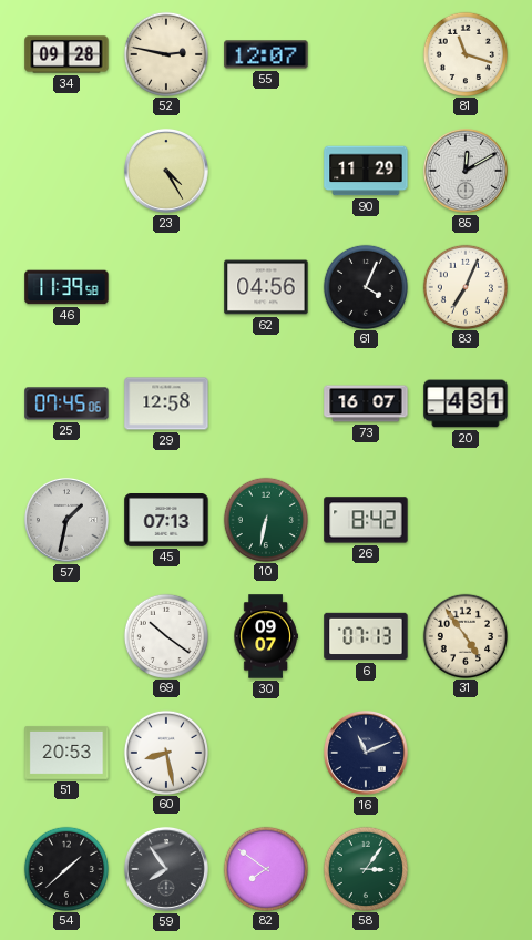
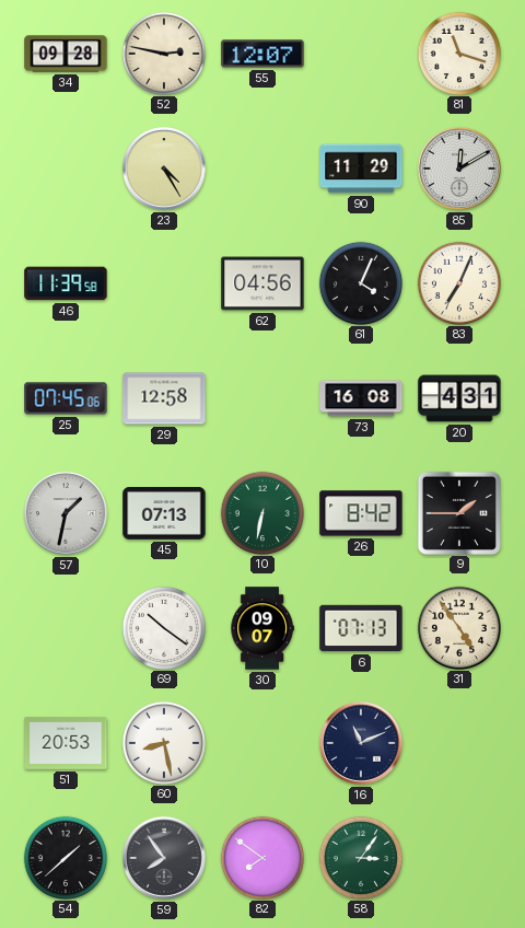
73: 16:07 -> 16:08
9: none -> 1:45
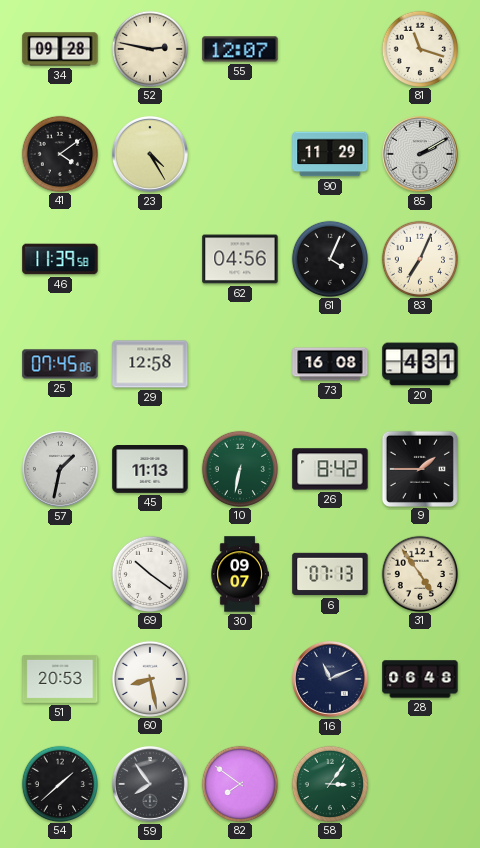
41: none -> 4:09
85: 12:10 -> 2:10
45: 07:13 -> 11:13
28: none -> 06:48
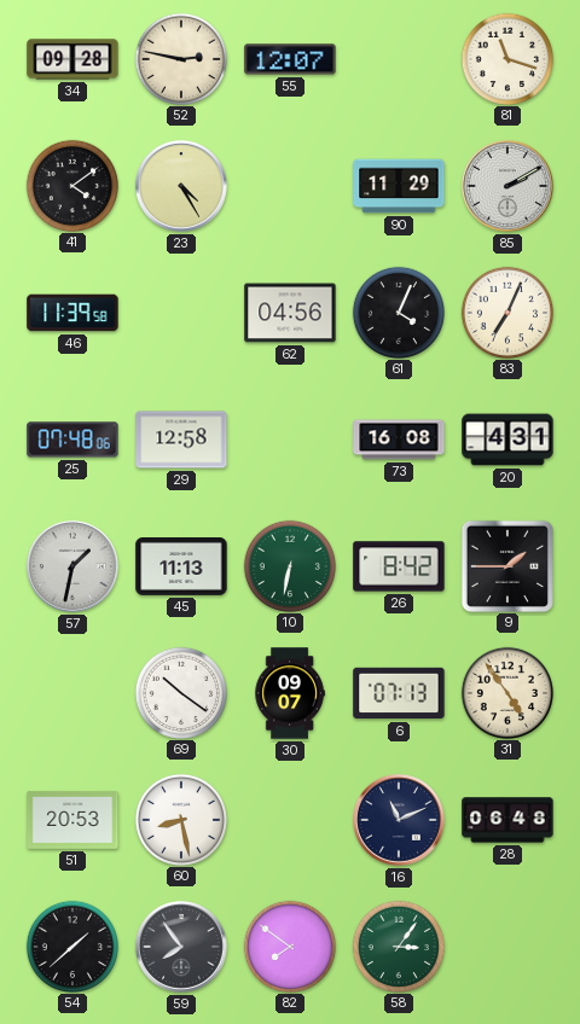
25: 07:45 -> 07:48
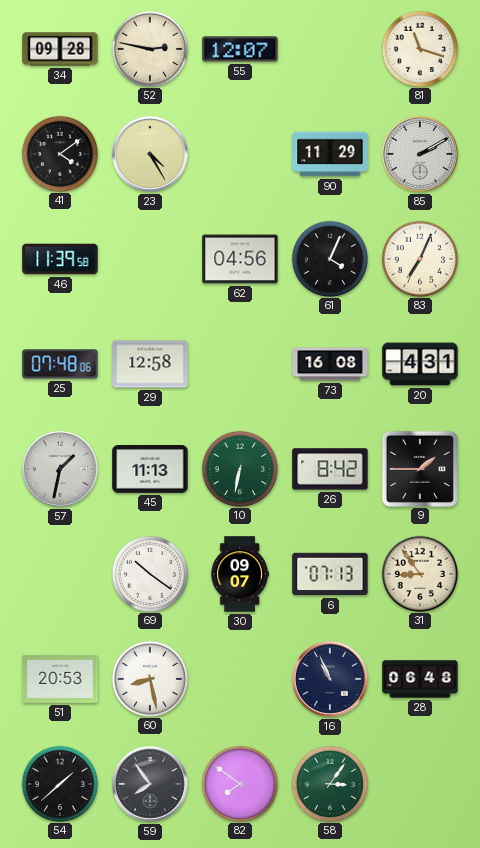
31: 4:54 -> 8:54
16: 11:11 -> 10:56
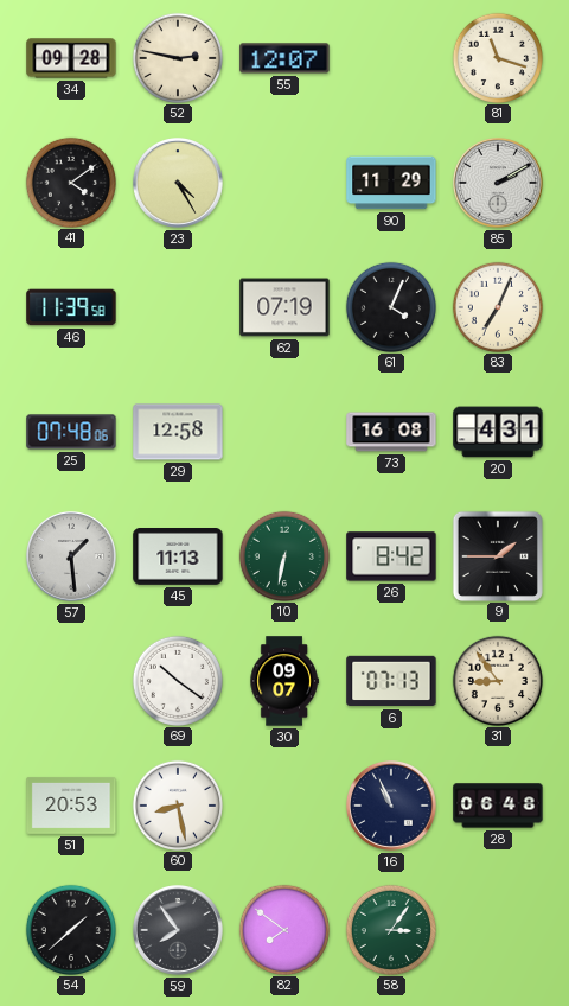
62: 04:56 -> 07:19
57: 1:32 -> 1:29
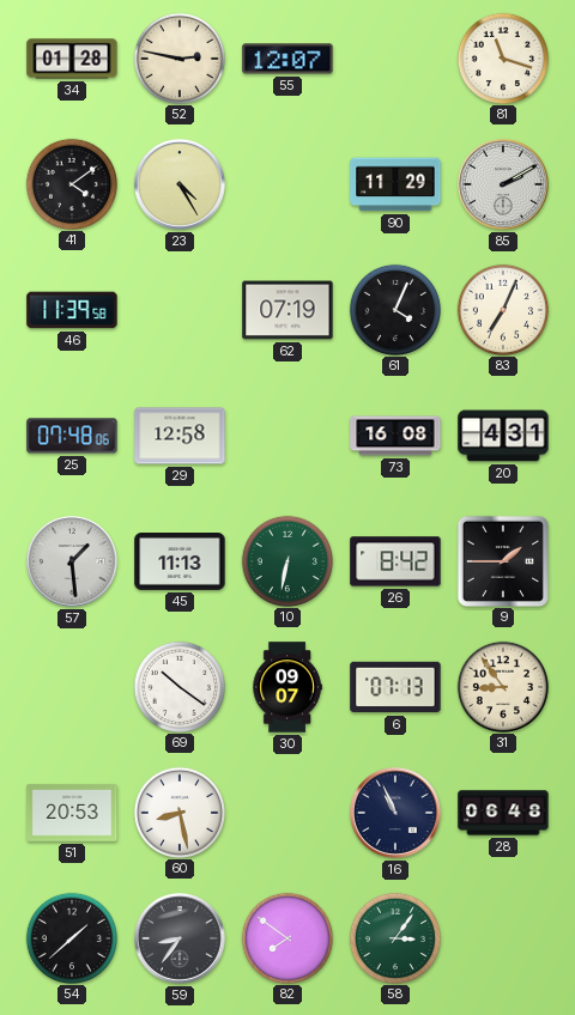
34: 09:28 -> 01:28
59: 7:54 -> 8:36
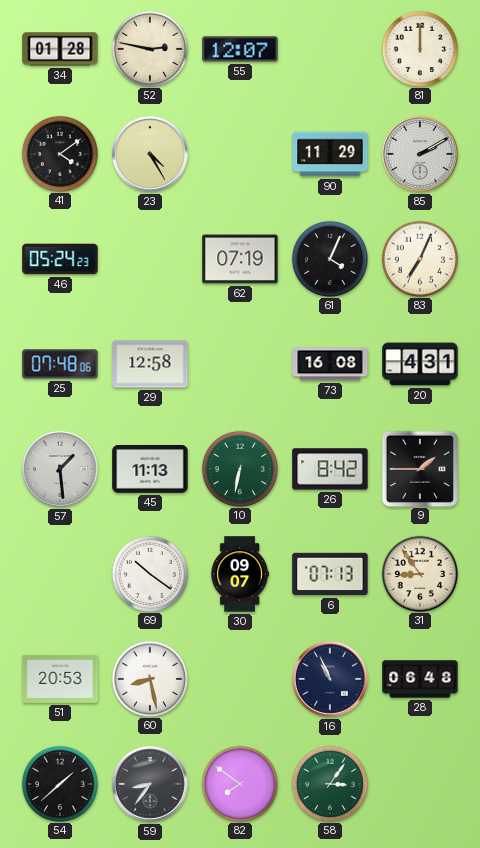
81: 11:18 -> 12:00
46: 11:39 -> 05:24
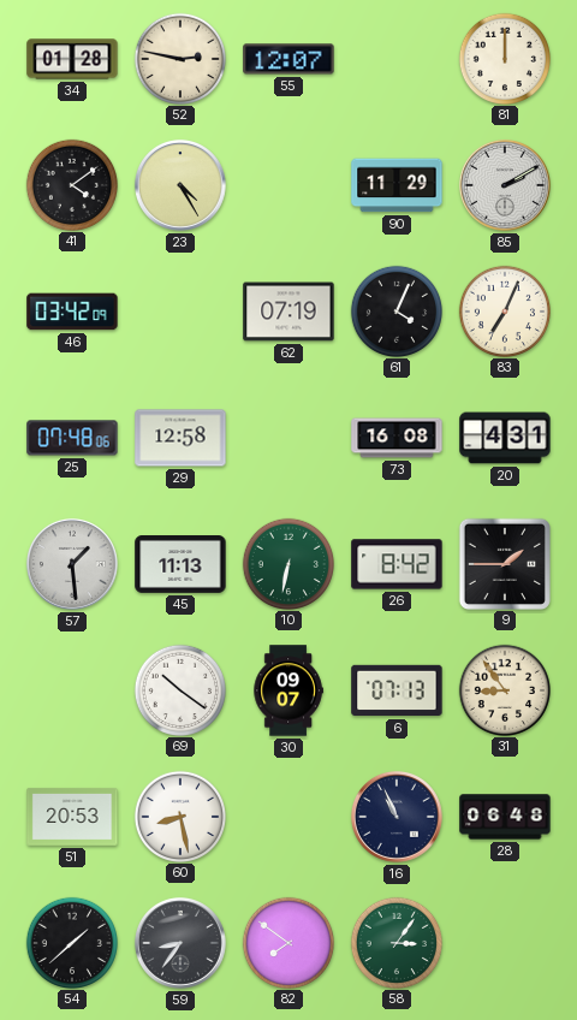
46: 05:24 -> 03:42
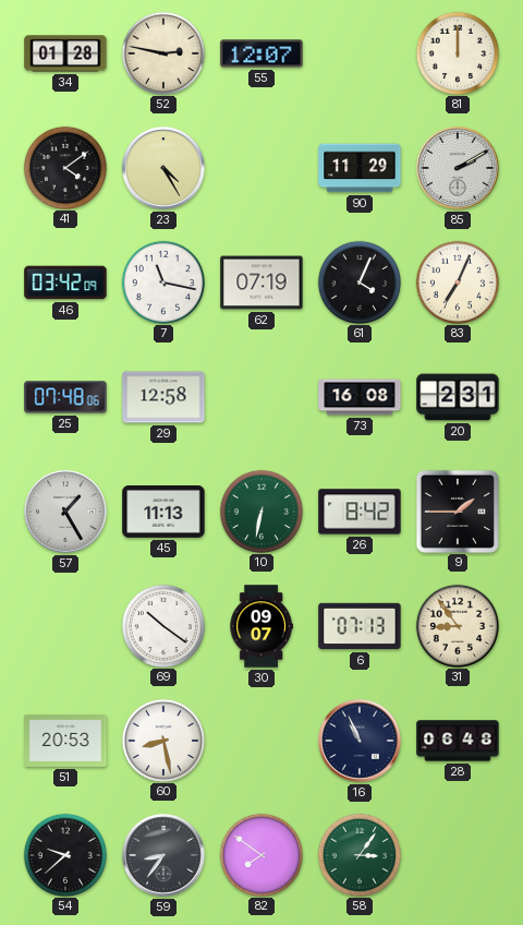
7: none -> 11:17
20: 4:31 -> 2:31
57: 1:29 -> 1:25
54: 1:38 -> 9:38
